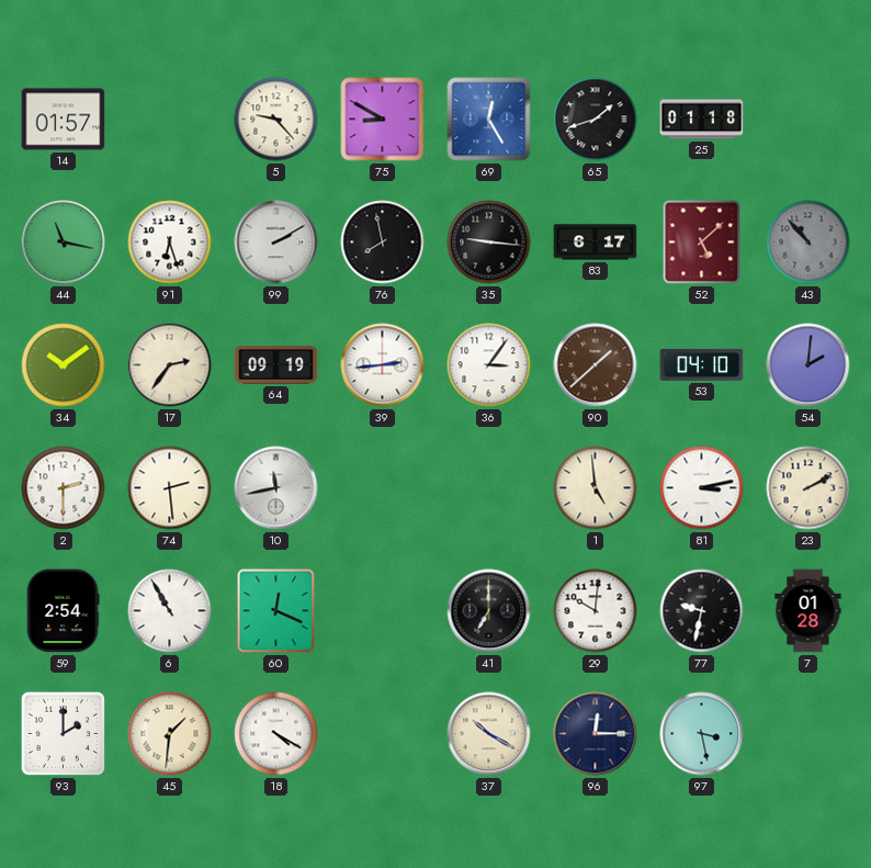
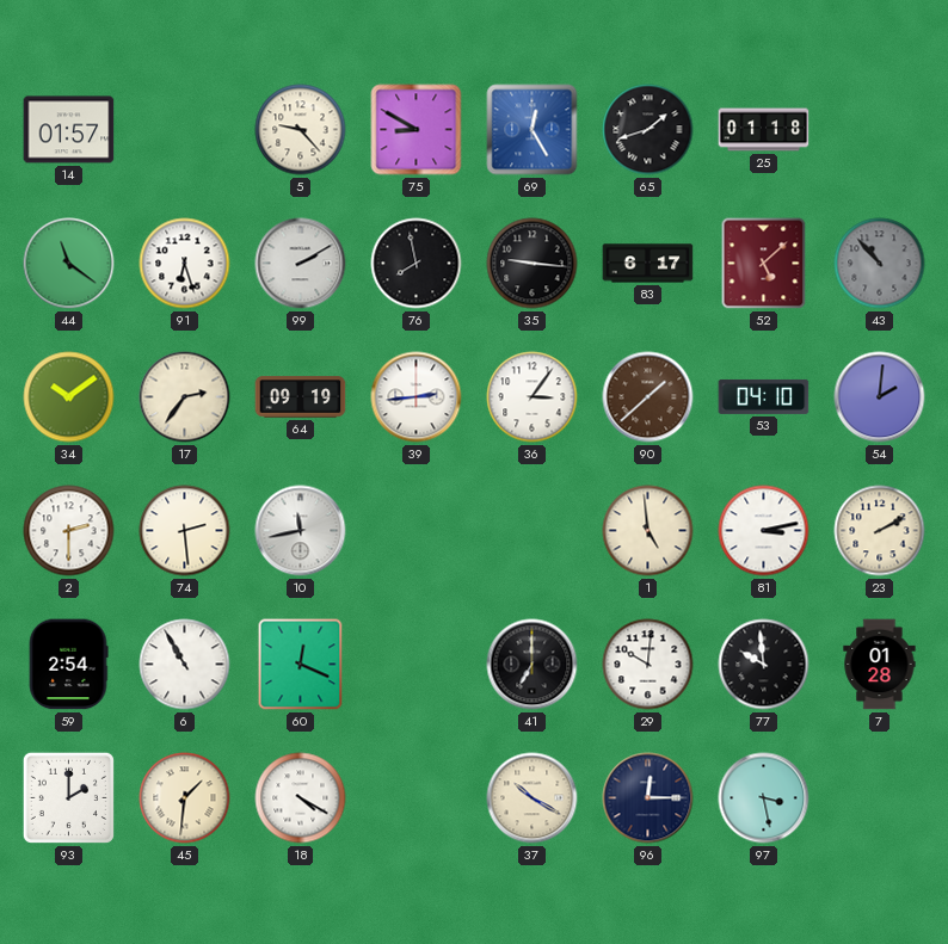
44: 11:17 -> 11:21
77: 9:32 -> 9:59
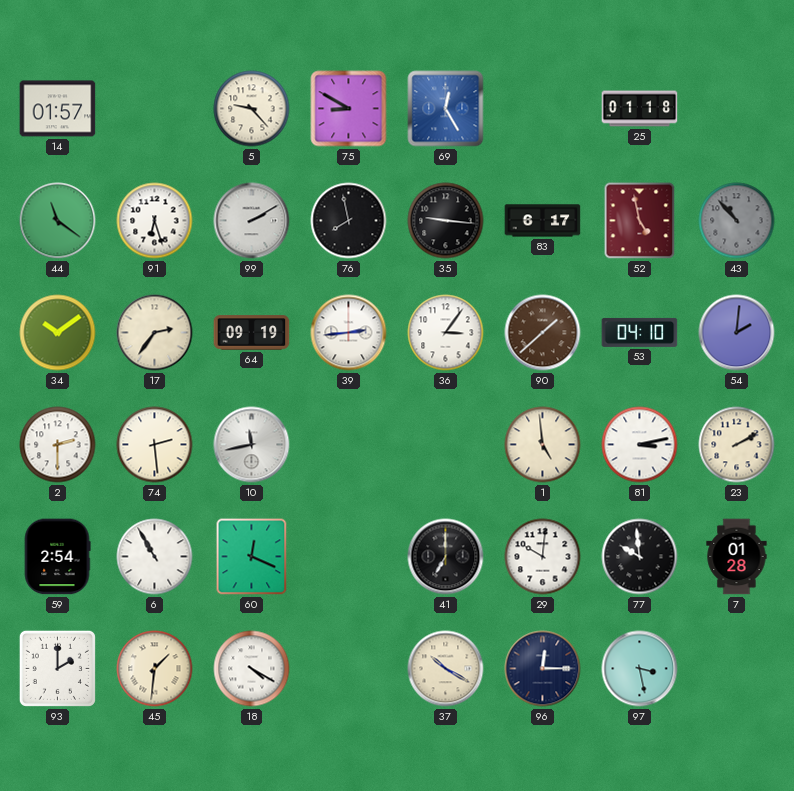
65: 1:42 -> none
52: 5:08 -> 4:58
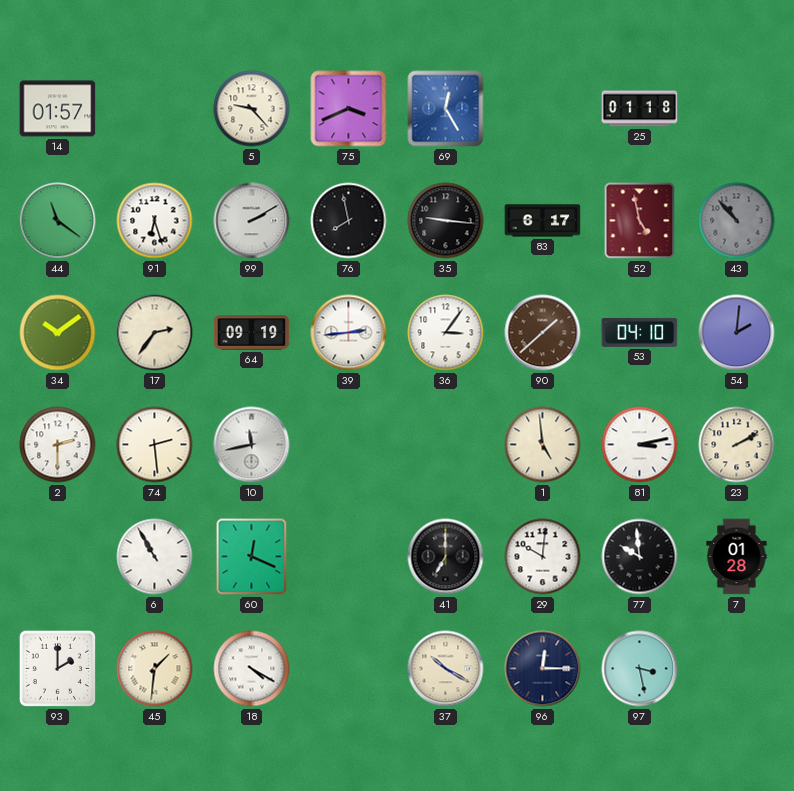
75: 8:50 -> 3:41
59: 2:54 -> none
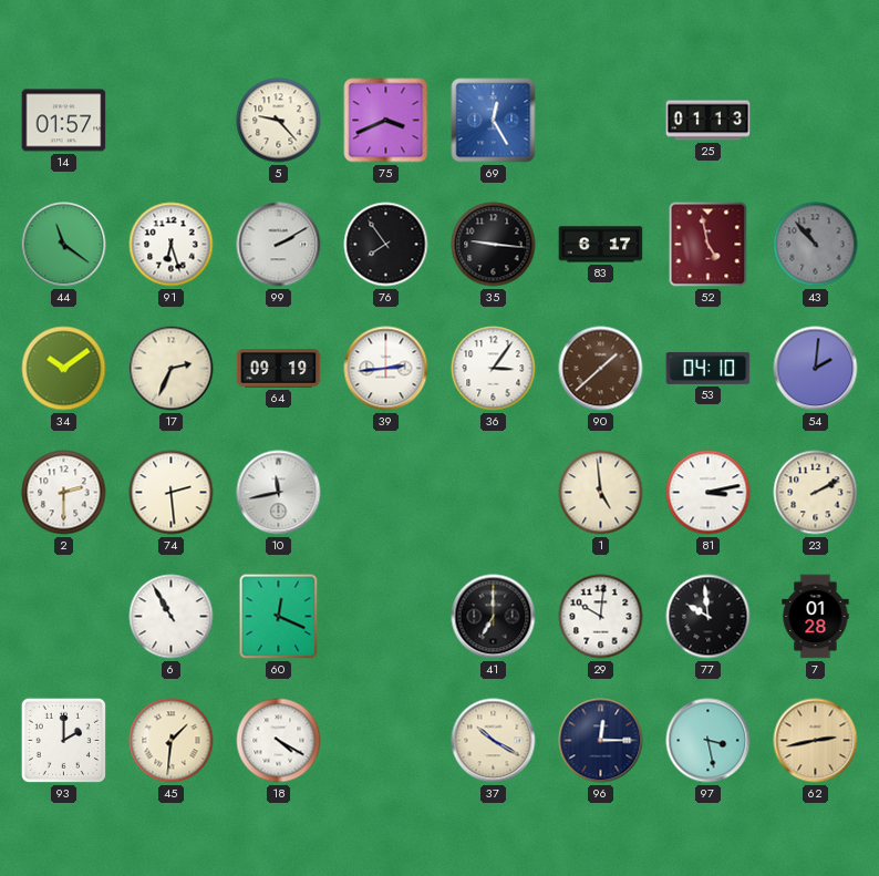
25: 01:18 -> 01:13
76: 7:58 -> 7:54
17: 2:36 -> 2:34
62: none -> 2:43
